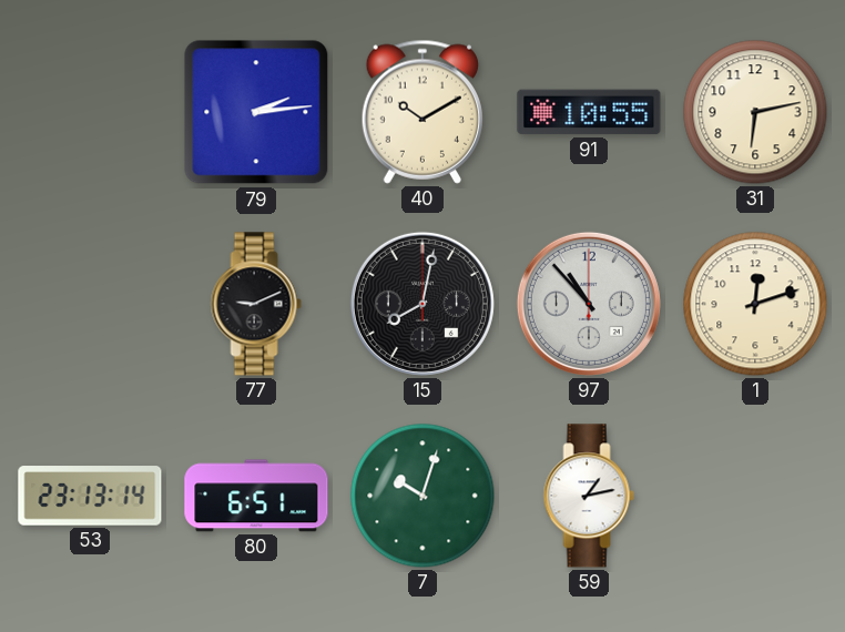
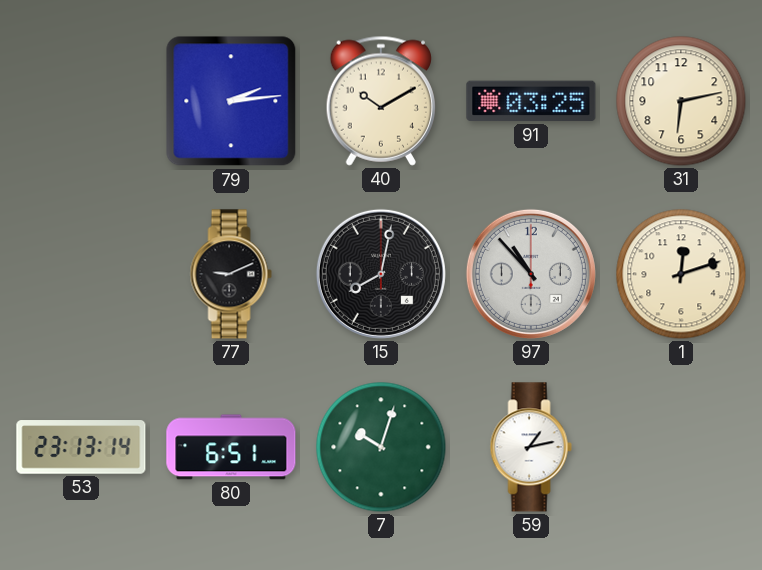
91: 10:55 -> 03:25
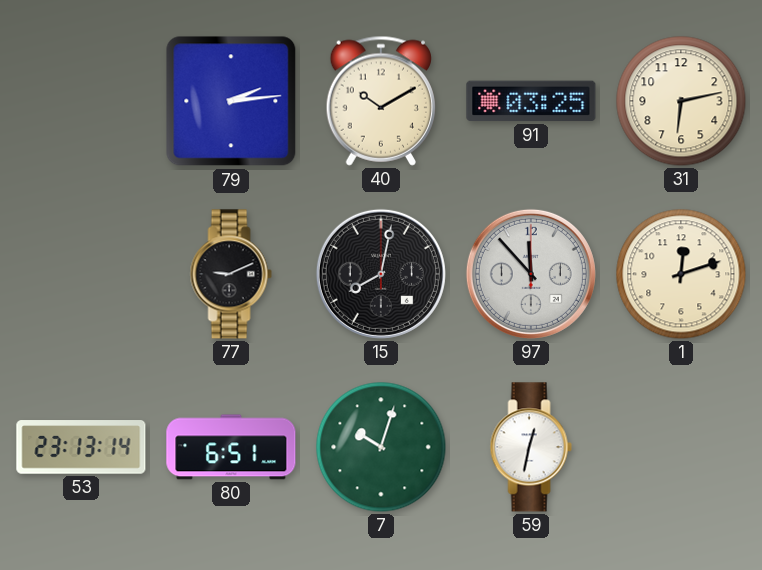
97: 10:53 -> 11:53
59: 1:13 -> 12:32
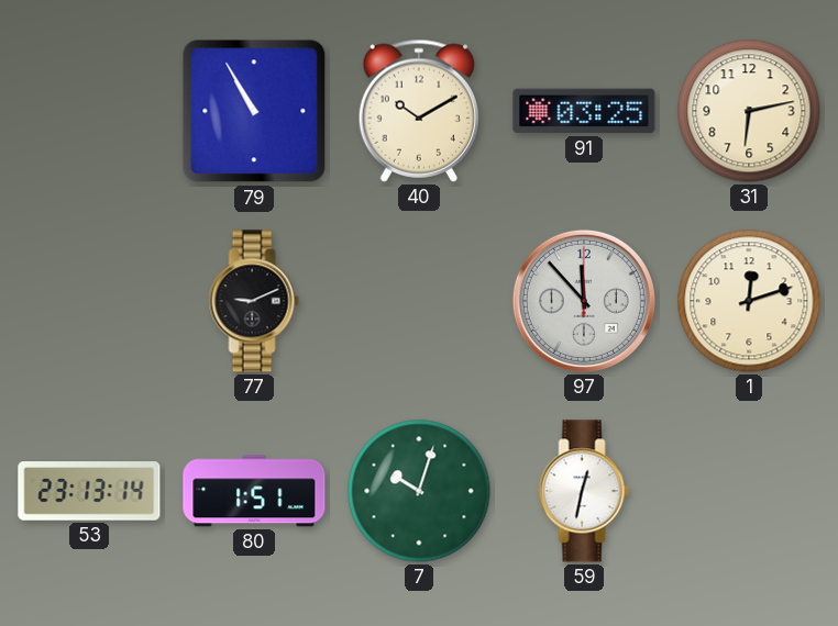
79: 2:14 -> 10:55
15: 8:02 -> none
80: 6:51 -> 1:51
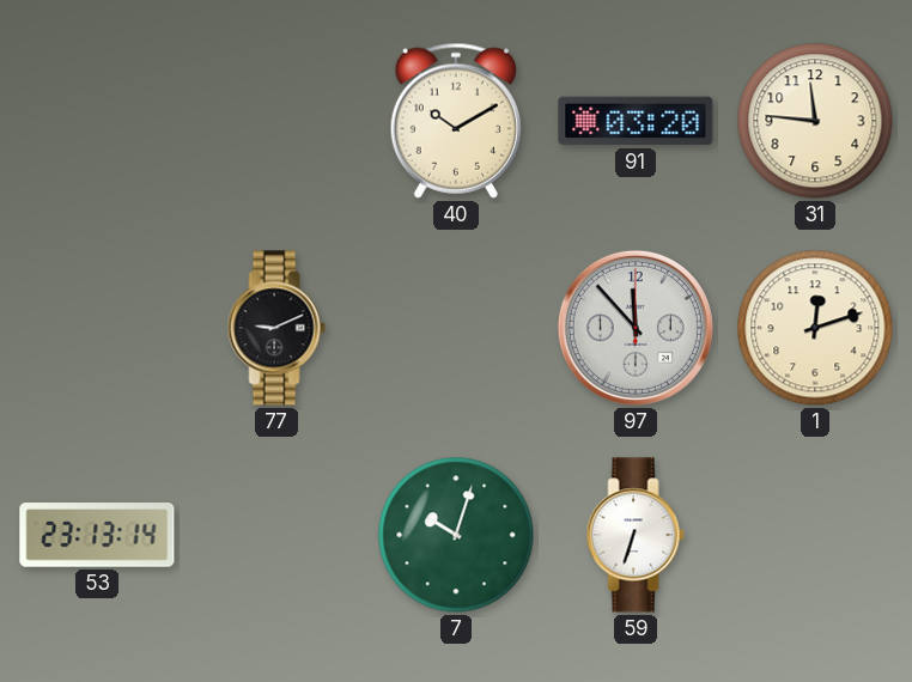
79: 10:55 -> none
91: 03:25 -> 03:20
31: 6:13 -> 11:46
80: 1:51 -> none
59: 12:32 -> 6:33
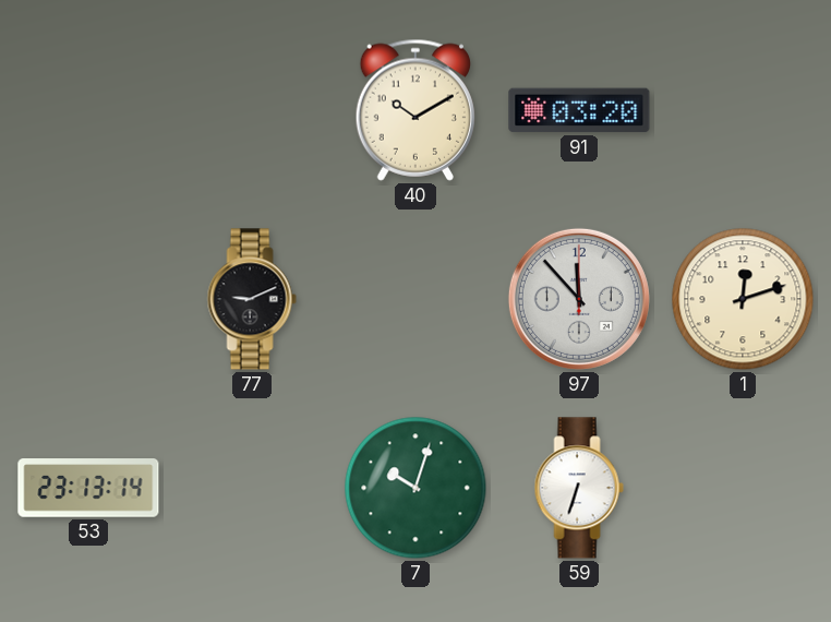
31: 11:46 -> none
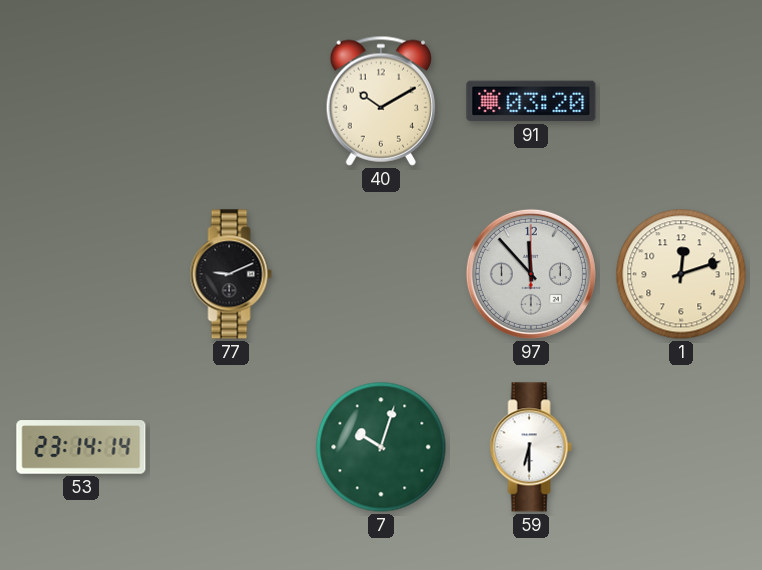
53: 23:13 -> 23:14
59: 6:33 -> 6:30
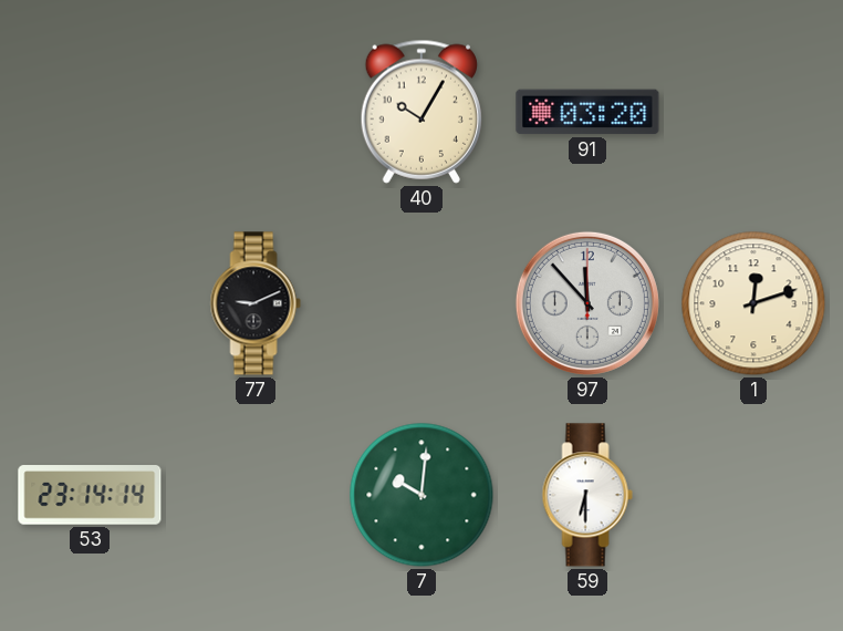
40: 10:10 -> 10:05
7: 10:03 -> 10:01
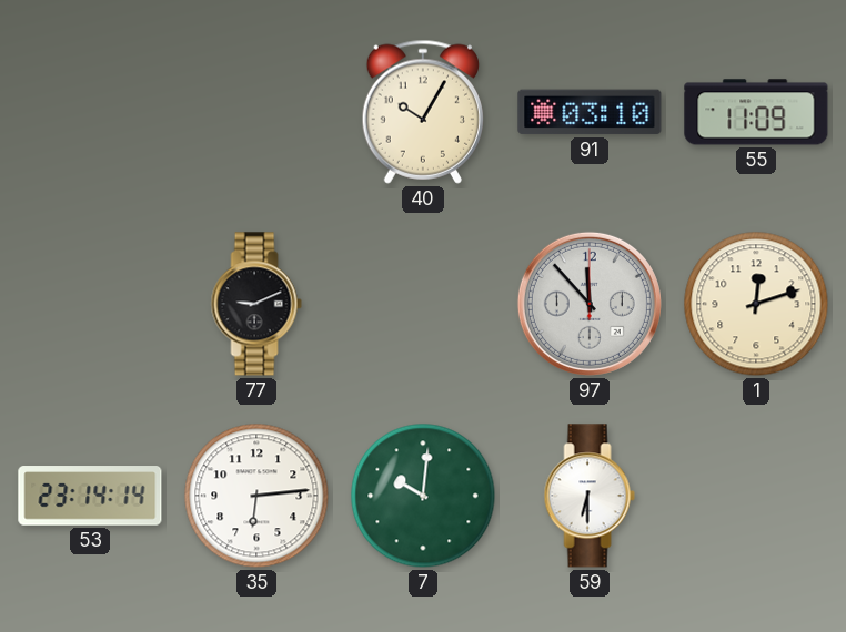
91: 03:20 -> 03:10
55: none -> 11:09
35: none -> 6:14
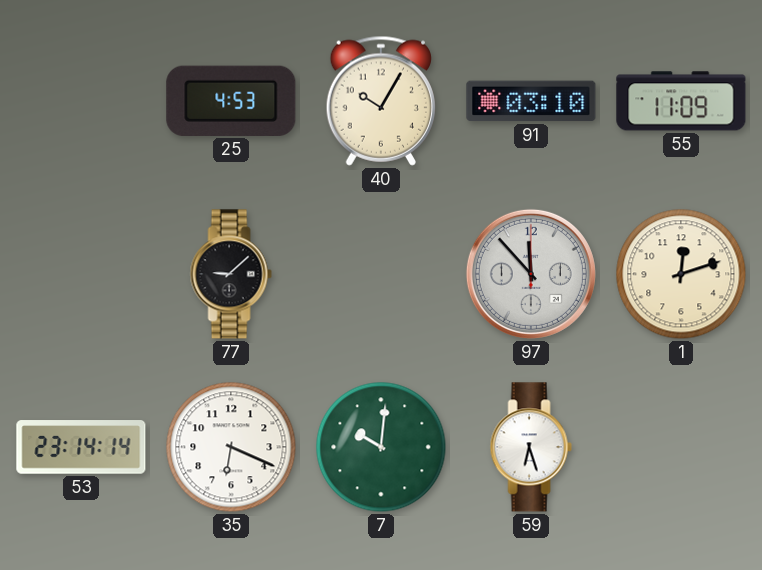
25: none -> 4:53
77: 9:11 -> 9:08
35: 6:14 -> 6:19
59: 6:30 -> 6:27
